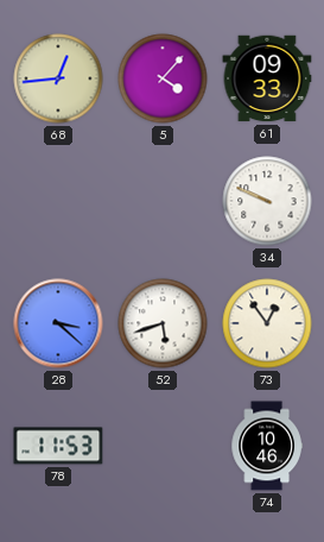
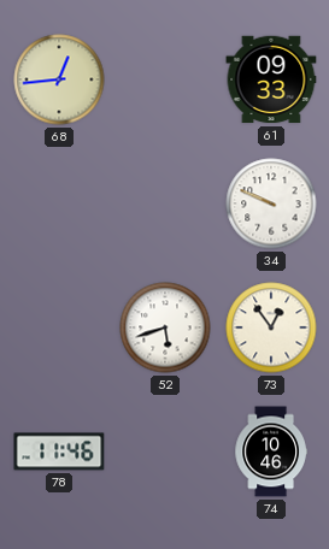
5: 4:07 -> none
28: 3:22 -> none
78: 11:53 -> 11:46
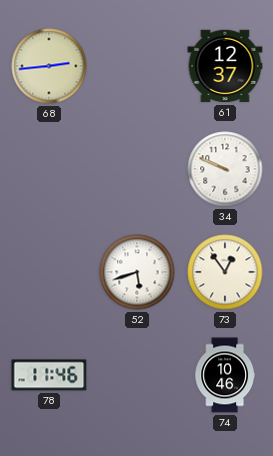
68: 12:44 -> 2:44
61: 09:33 -> 12:37
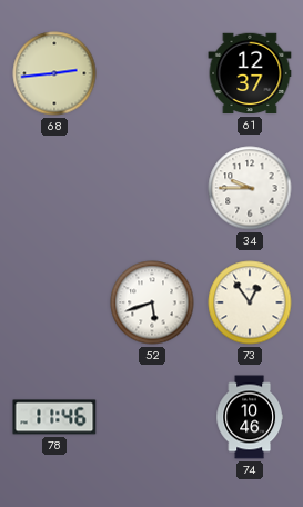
34: 9:49 -> 9:45
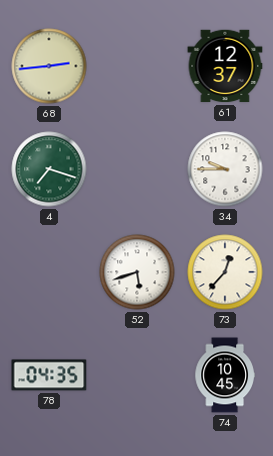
4: none -> 7:18
73: 12:54 -> 12:37
78: 11:46 -> 04:35
74: 10:46 -> 10:45
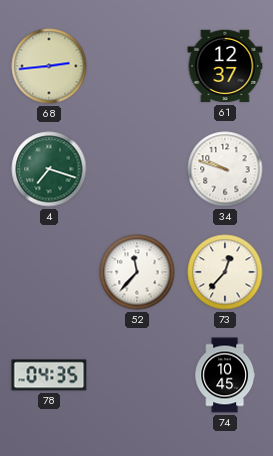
34: 9:45 -> 9:48
52: 5:42 -> 11:37
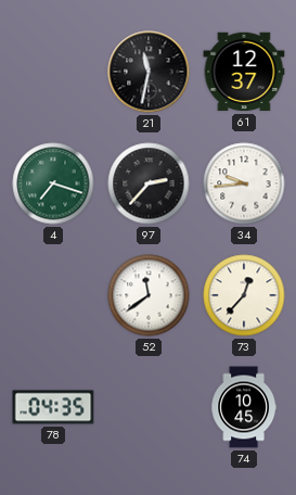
68: 2:44 -> none
21: none -> 11:32
97: none -> 2:37
34: 9:48 -> 9:44
52: 11:37 -> 11:39
